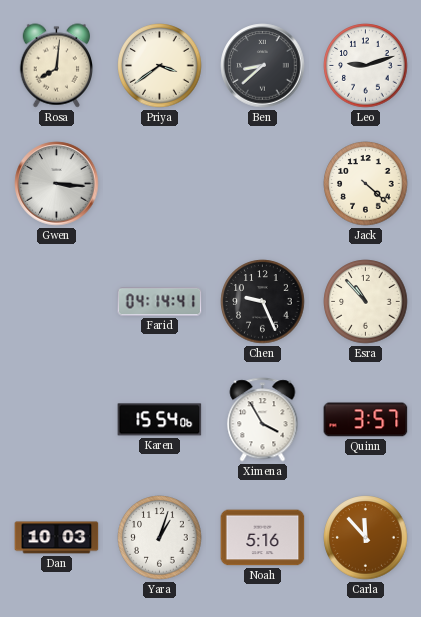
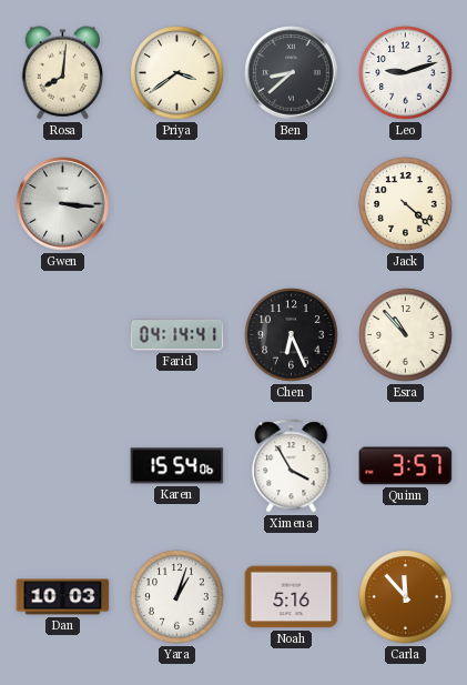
Chen: 9:26 -> 6:26
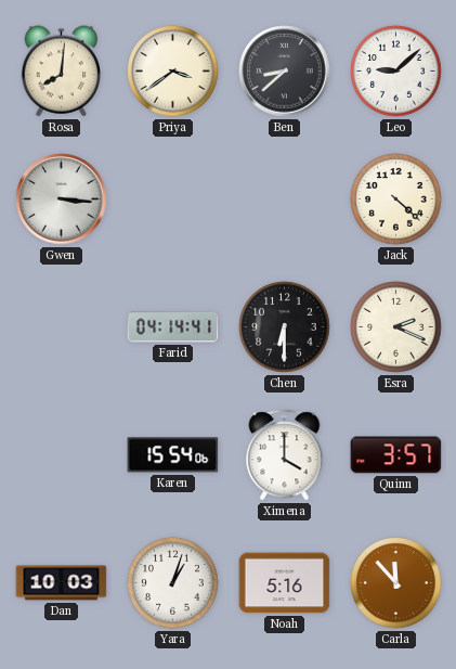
Leo: 9:12 -> 9:08
Chen: 6:26 -> 6:30
Esra: 10:53 -> 2:19
Ximena: 3:55 -> 4:00
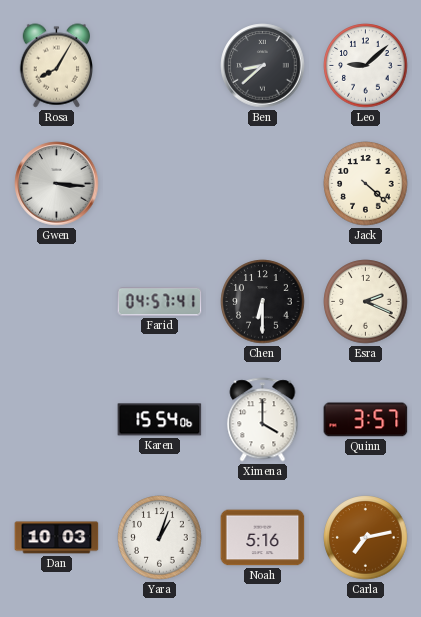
Rosa: 8:01 -> 8:05
Priya: 3:39 -> none
Farid: 04:14 -> 04:57
Carla: 11:53 -> 7:13
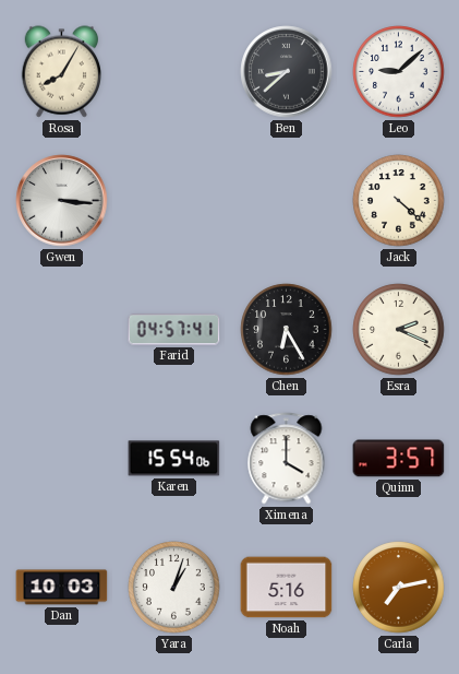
Chen: 6:30 -> 6:25
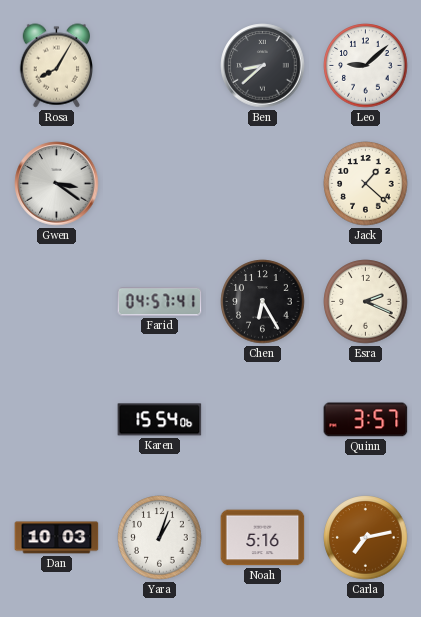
Gwen: 3:16 -> 3:21
Jack: 4:22 -> 1:22
Ximena: 4:00 -> none
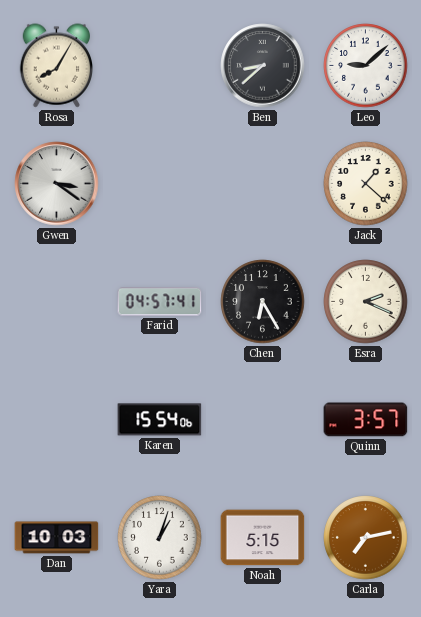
Noah: 5:16 -> 5:15
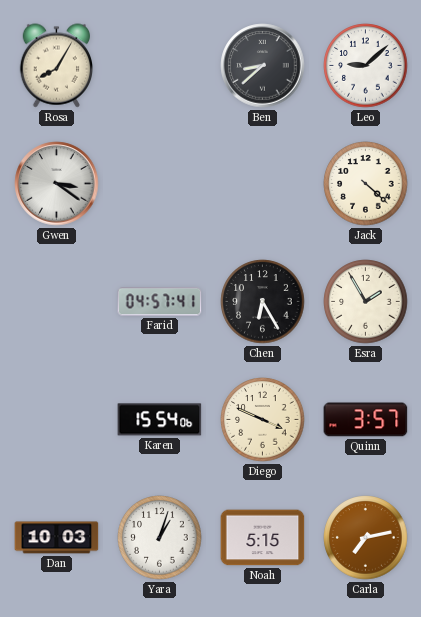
Jack: 1:22 -> 4:22
Esra: 2:19 -> 1:55
Diego: none -> 3:49
